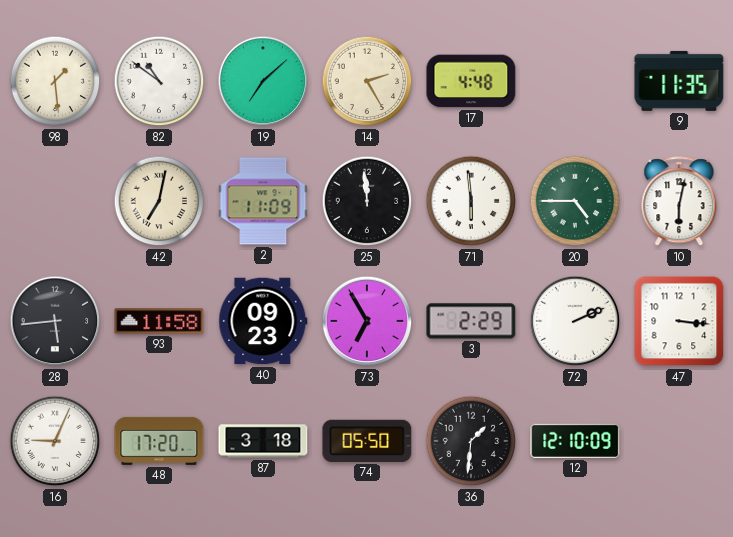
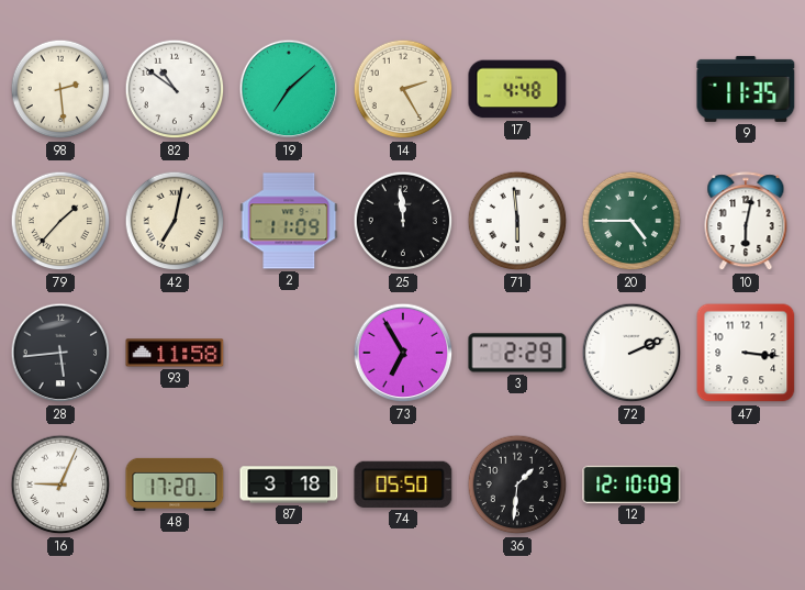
98: 1:29 -> 2:29
79: none -> 1:37
40: 09:23 -> none
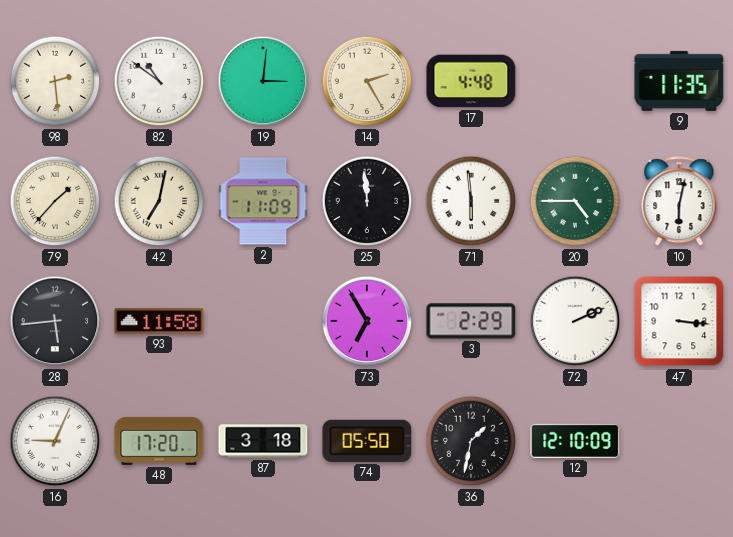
19: 7:08 -> 3:01
36: 1:31 -> 1:32
